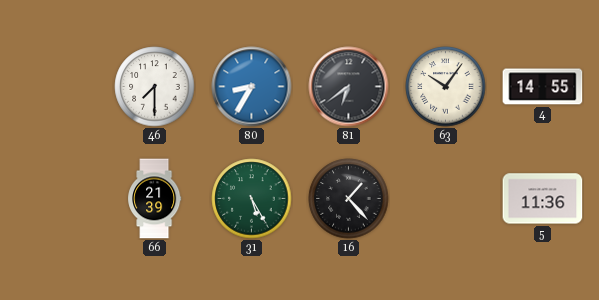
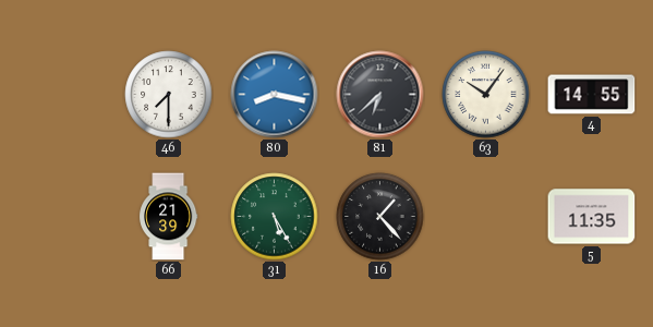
80: 8:35 -> 8:17
81: 6:39 -> 6:38
5: 11:36 -> 11:35
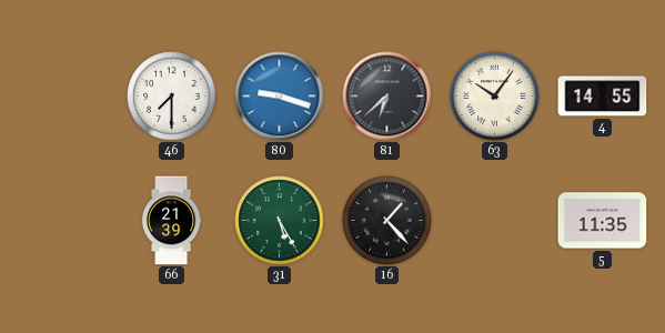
80: 8:17 -> 9:18
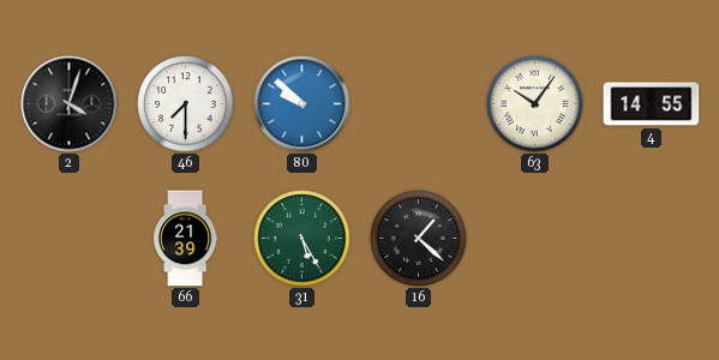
2: none -> 4:03
80: 9:18 -> 9:52
81: 6:38 -> none
16: 1:23 -> 1:22
5: 11:35 -> none
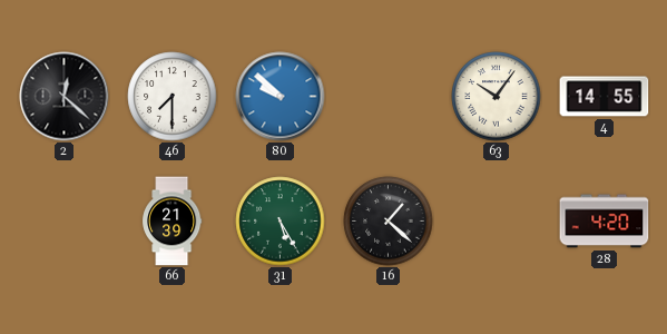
2: 4:03 -> 12:22
28: none -> 4:20
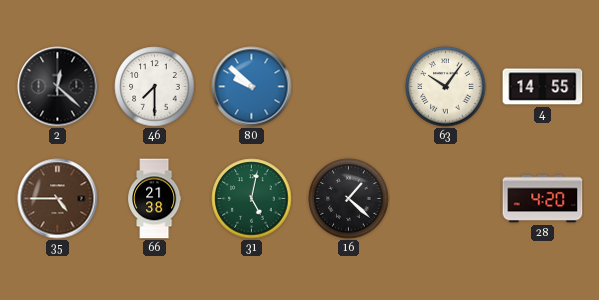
35: none -> 4:45
66: 21:39 -> 21:38
31: 5:25 -> 5:02
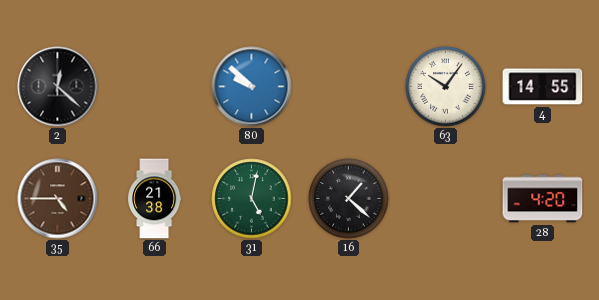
46: 7:30 -> none
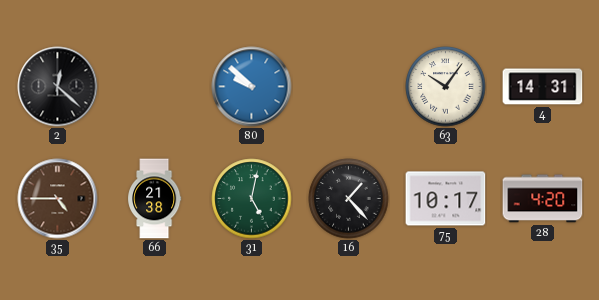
4: 14:55 -> 14:31
16: 1:22 -> 1:23
75: none -> 10:17
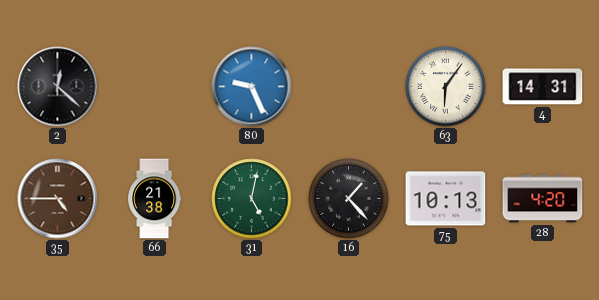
80: 9:52 -> 9:26
63: 10:06 -> 6:06
75: 10:17 -> 10:13
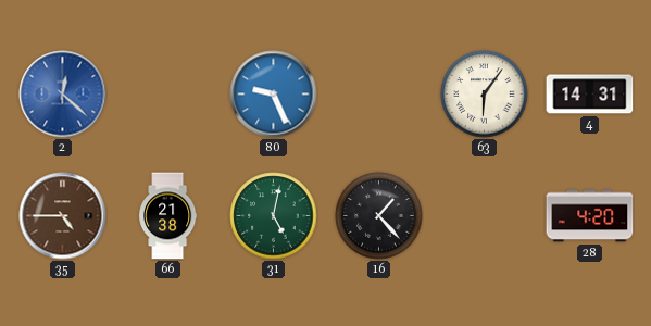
2 dial: black -> blue
75: 10:13 -> none
